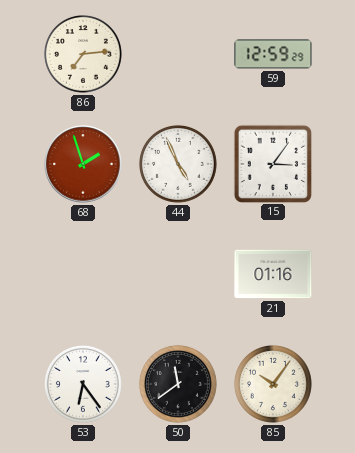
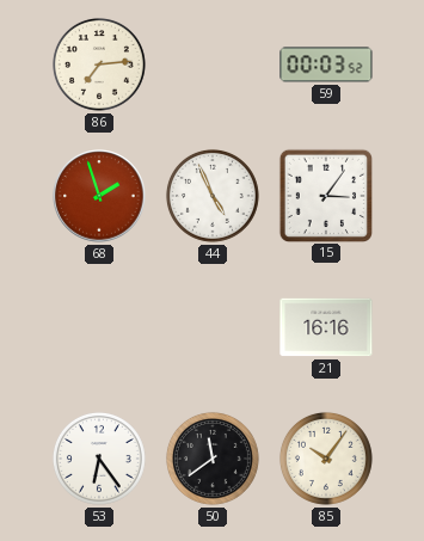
59: 12:59 -> 00:03
21: 01:16 -> 16:16
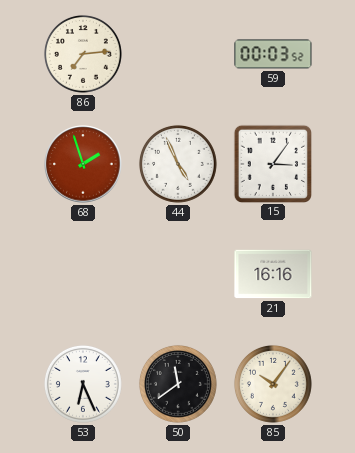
53: 6:24 -> 6:26
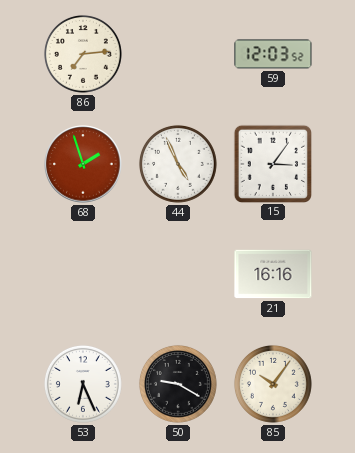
59: 00:03 -> 12:03
50: 11:39 -> 9:20
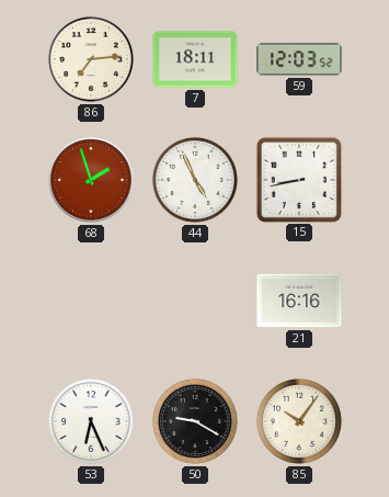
7: none -> 18:11
15: 3:06 -> 8:43
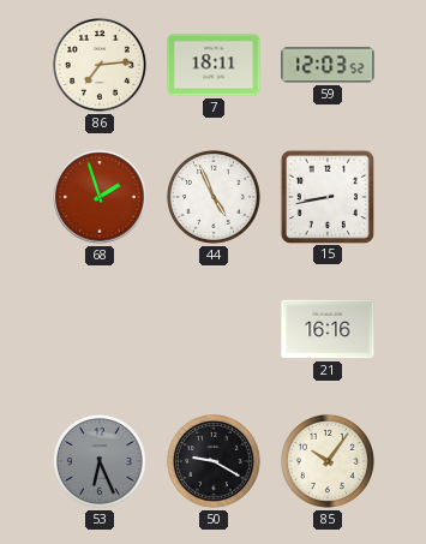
53 dial: white -> grey
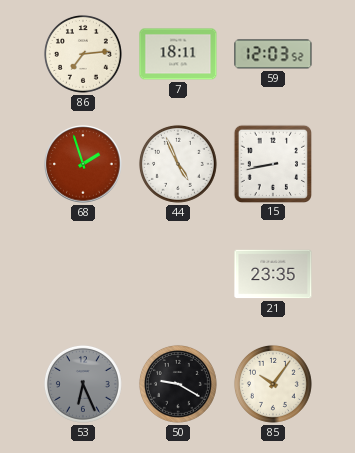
21: 16:16 -> 23:35
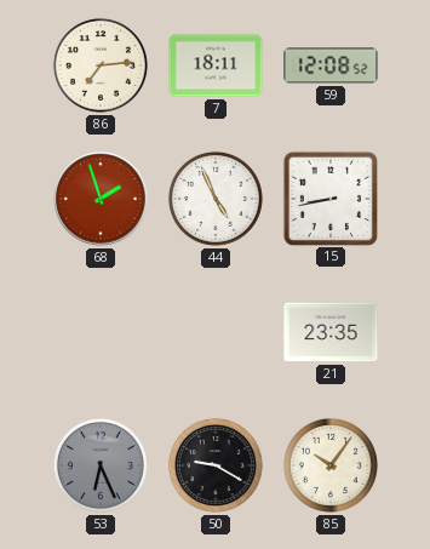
59: 12:03 -> 12:08
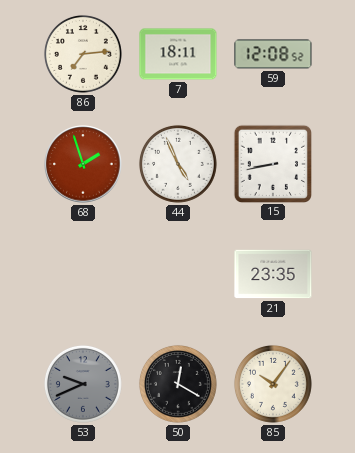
53: 6:26 -> 9:41
50: 9:20 -> 12:20
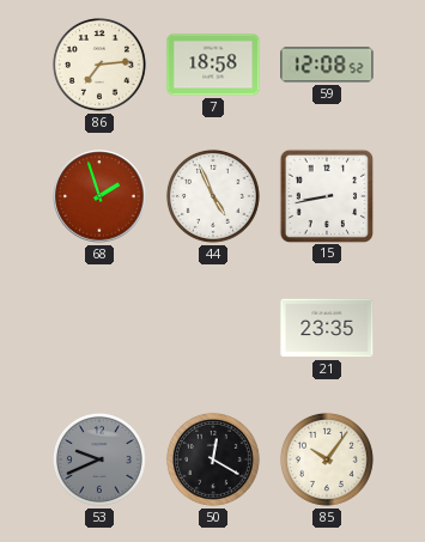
7: 18:11 -> 18:58
